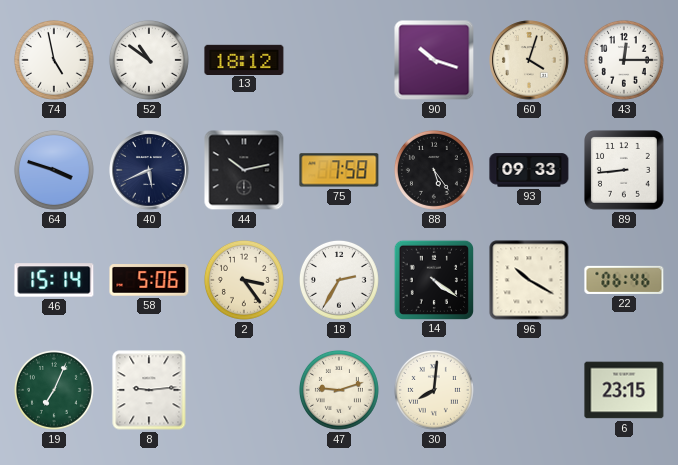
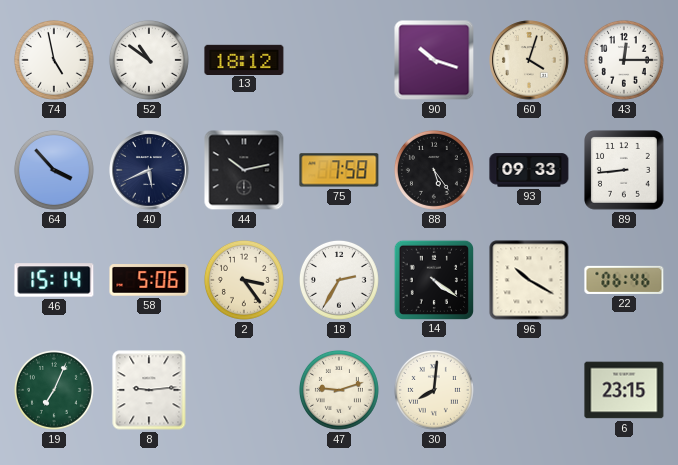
64: 3:48 -> 3:53
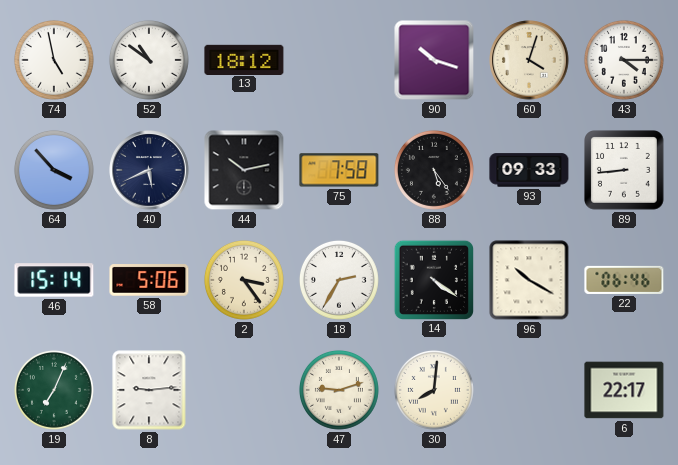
43: 12:15 -> 4:15
6: 23:15 -> 22:17
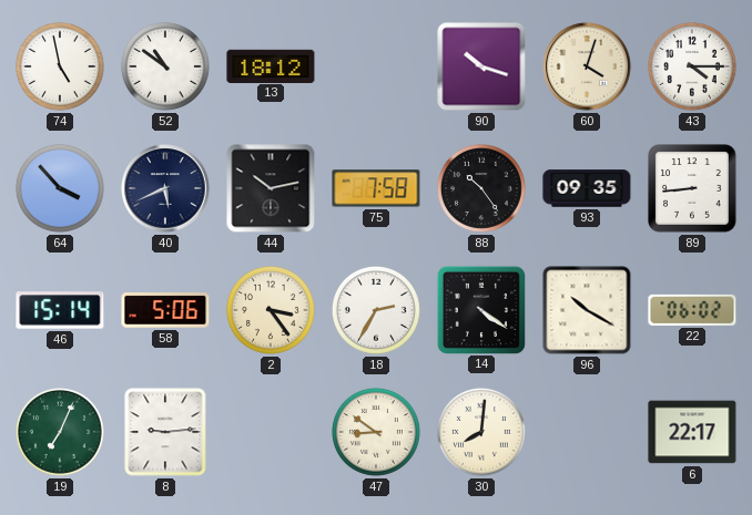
88: 5:24 -> 10:24
93: 09:33 -> 09:35
22: 06:46 -> 06:02
47: 9:12 -> 8:51
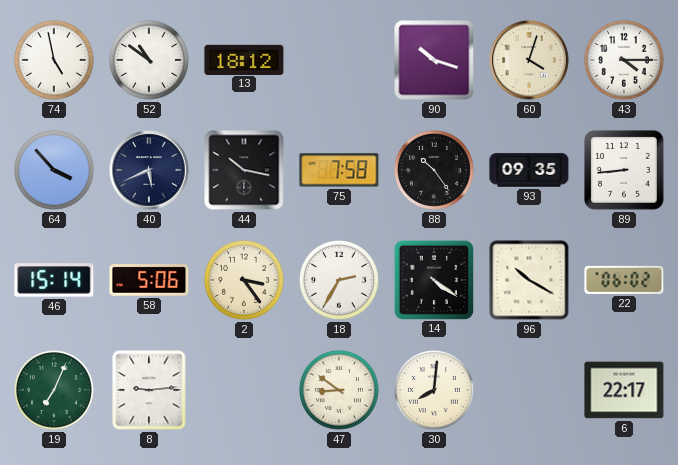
44: 10:13 -> 10:17
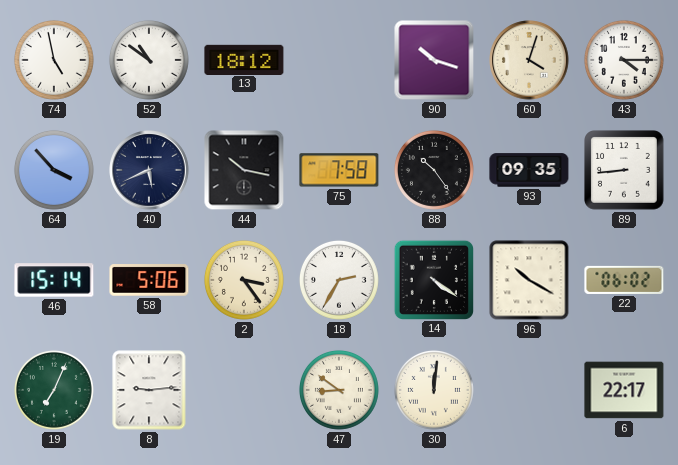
30: 8:01 -> 12:01
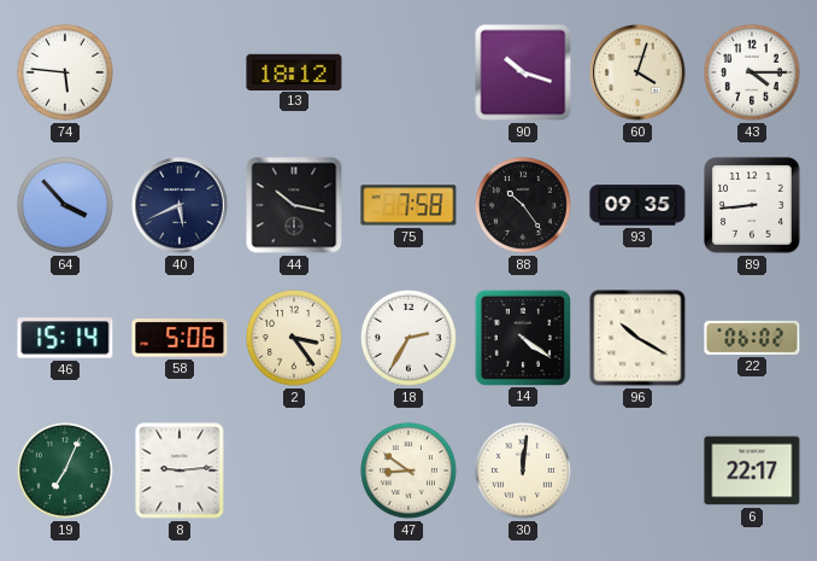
74: 4:58 -> 5:46
52: 10:51 -> none
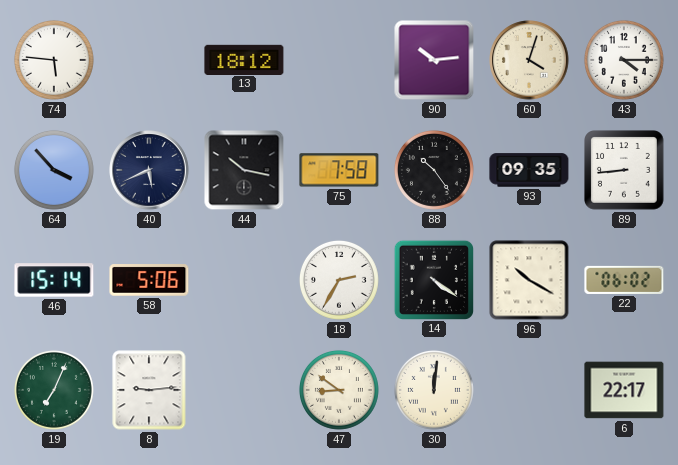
90: 10:18 -> 10:14
2: 3:24 -> none
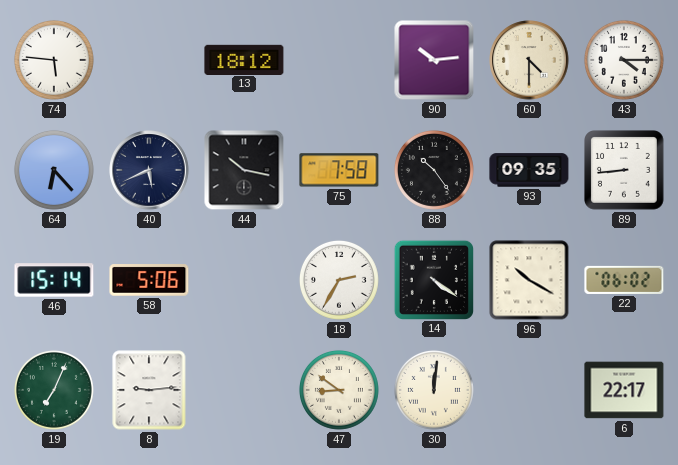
60: 4:03 -> 4:30
64: 3:53 -> 6:23
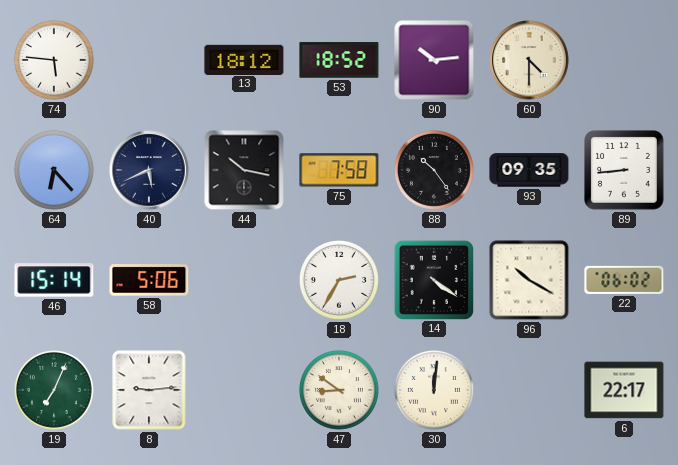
53: none -> 18:52
43: 4:15 -> none
